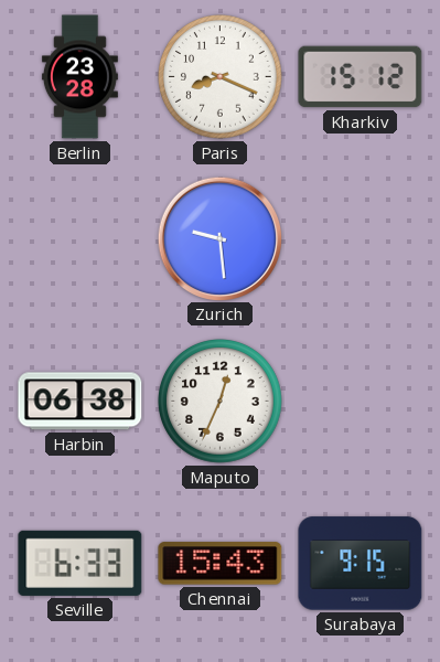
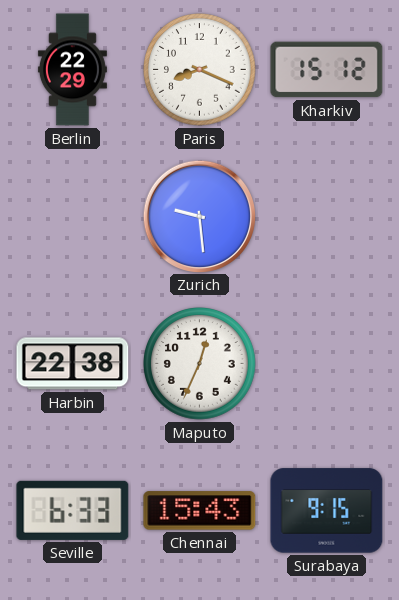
Berlin: 23:28 -> 22:29
Harbin: 06:38 -> 22:38
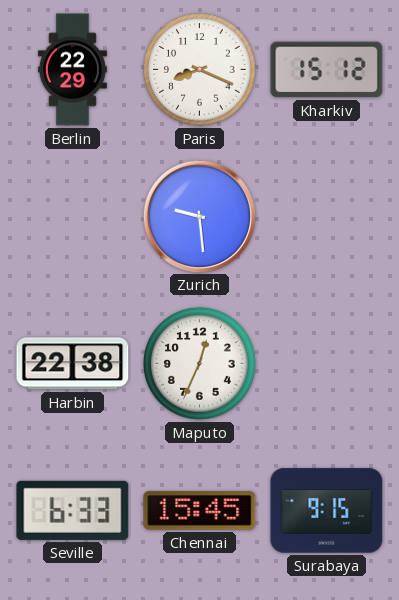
Chennai: 15:43 -> 15:45
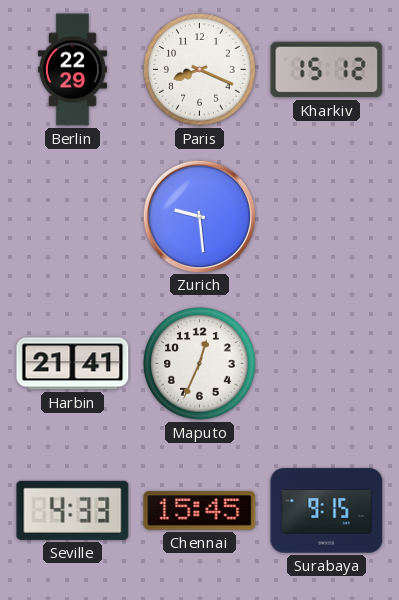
Harbin: 22:38 -> 21:41
Seville: 6:33 -> 4:33
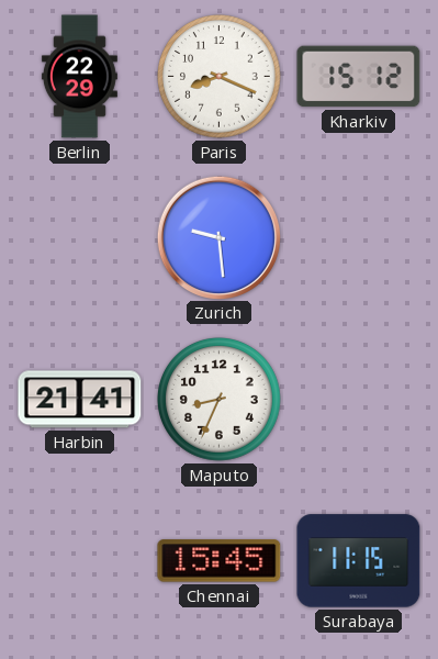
Maputo: 12:34 -> 8:34
Seville: 4:33 -> none
Surabaya: 9:15 -> 11:15
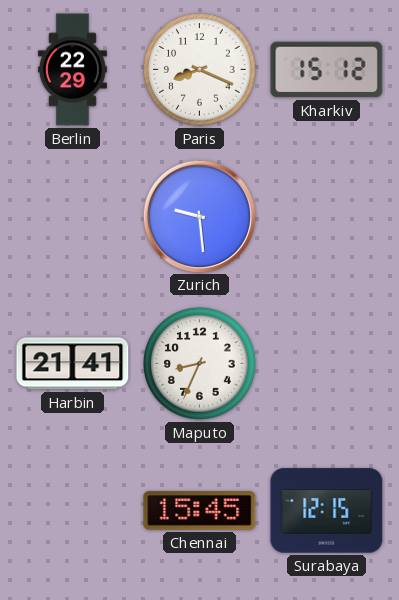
Surabaya: 11:15 -> 12:15
